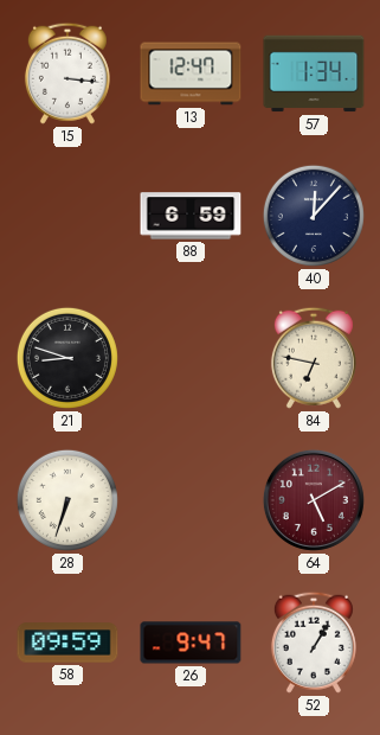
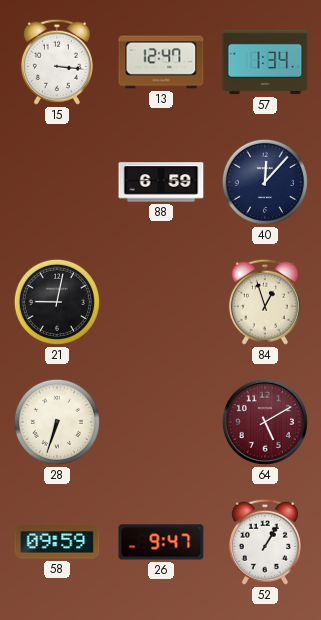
21: 8:48 -> 9:02
84: 6:47 -> 12:57
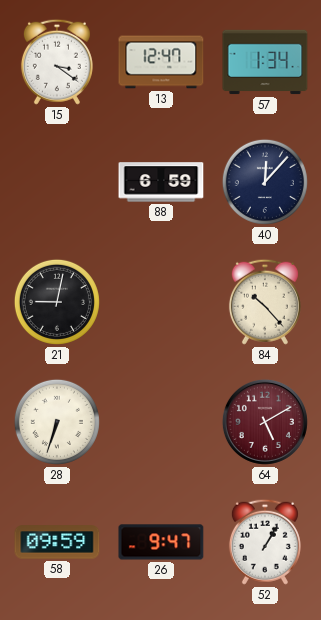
15: 3:16 -> 3:21
84: 12:57 -> 10:23
